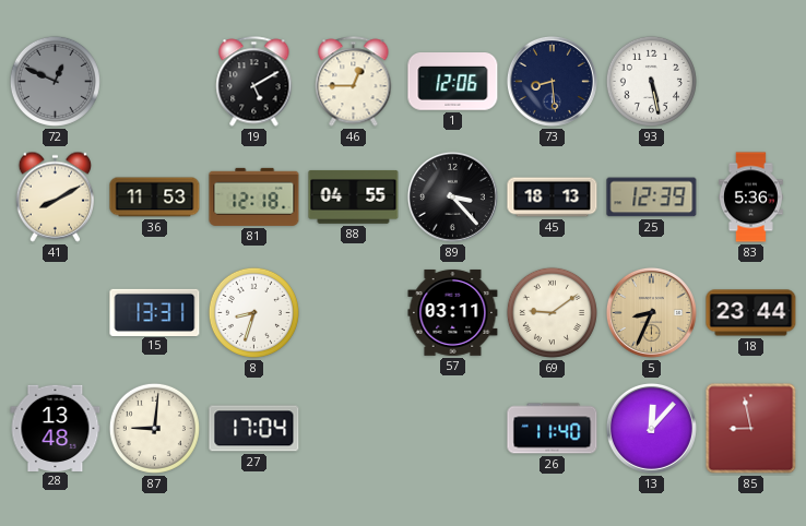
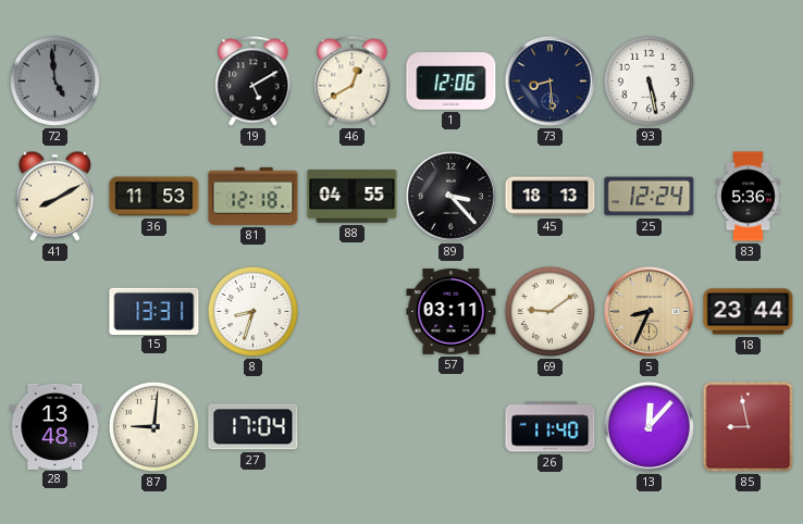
72: 12:49 -> 4:59
46: 12:45 -> 12:40
25: 12:39 -> 12:24
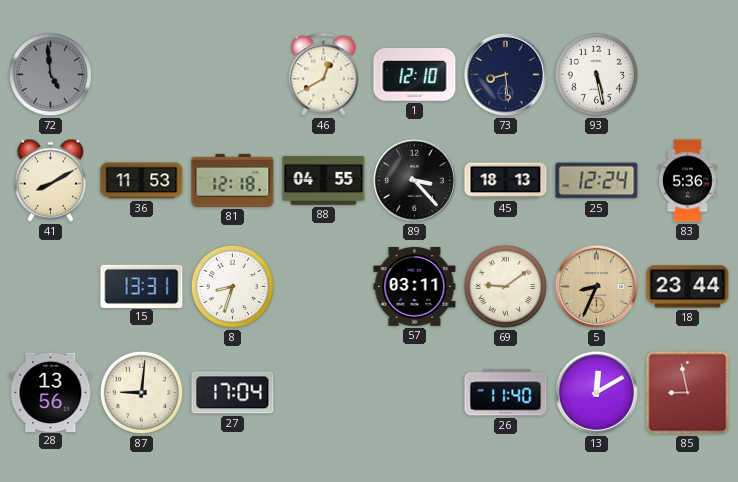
19: 5:10 -> none
1: 12:06 -> 12:10
28: 13:48 -> 13:56
13: 12:07 -> 12:10
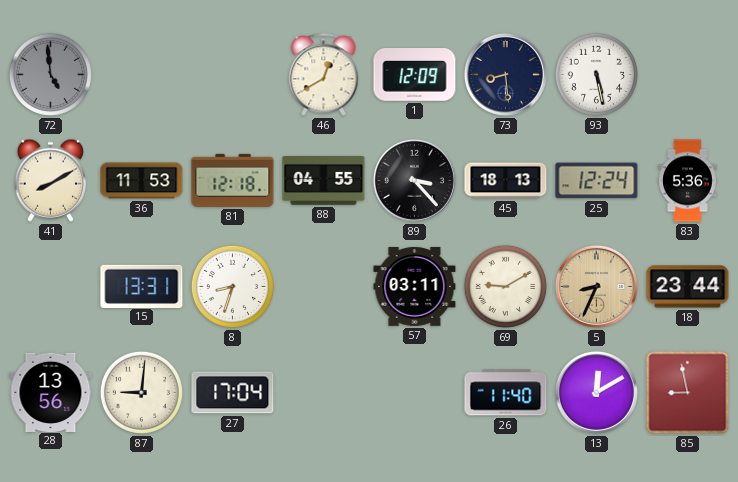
1: 12:10 -> 12:09
69: 9:09 -> 9:10
